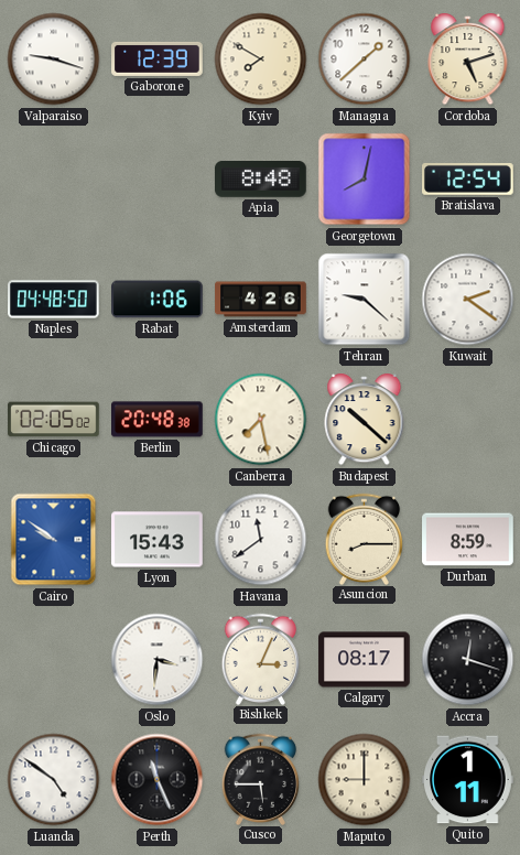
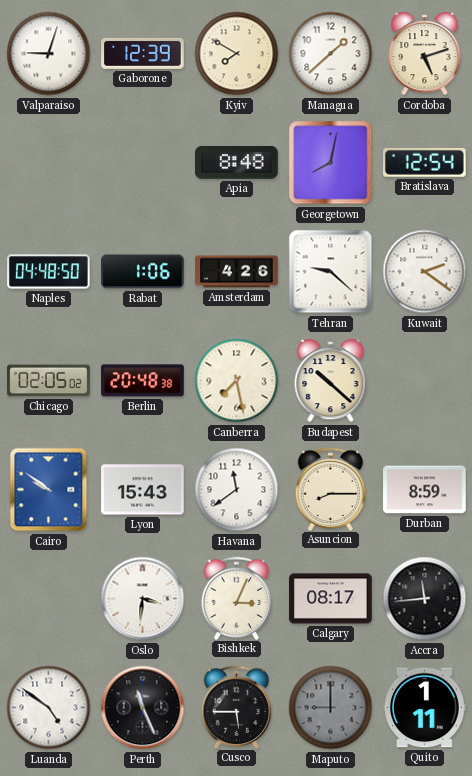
Valparaiso: 9:18 -> 9:03
Accra: 12:18 -> 11:44
Maputo dial: cream -> grey
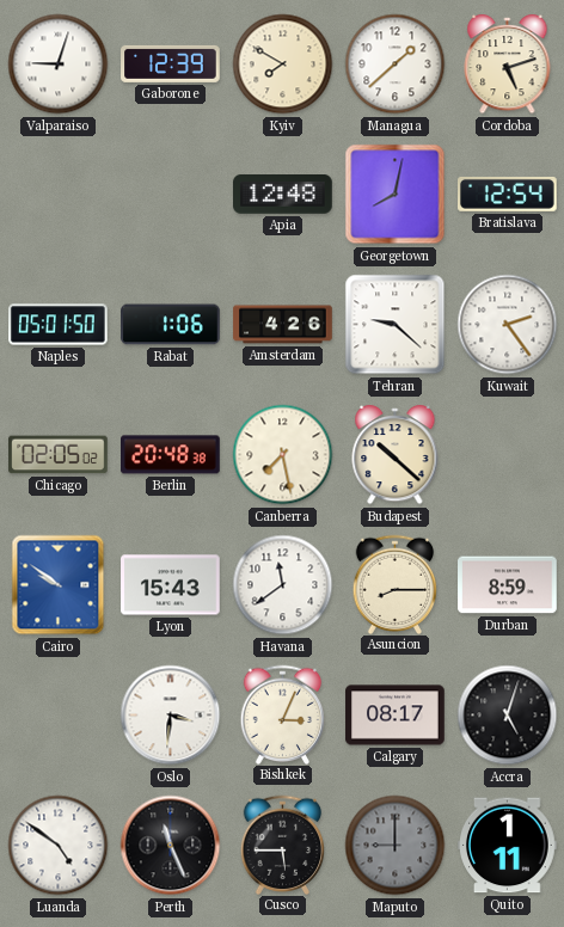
Apia: 8:48 -> 12:48
Naples: 04:48 -> 05:01
Kuwait: 2:21 -> 2:24
Accra: 11:44 -> 5:03
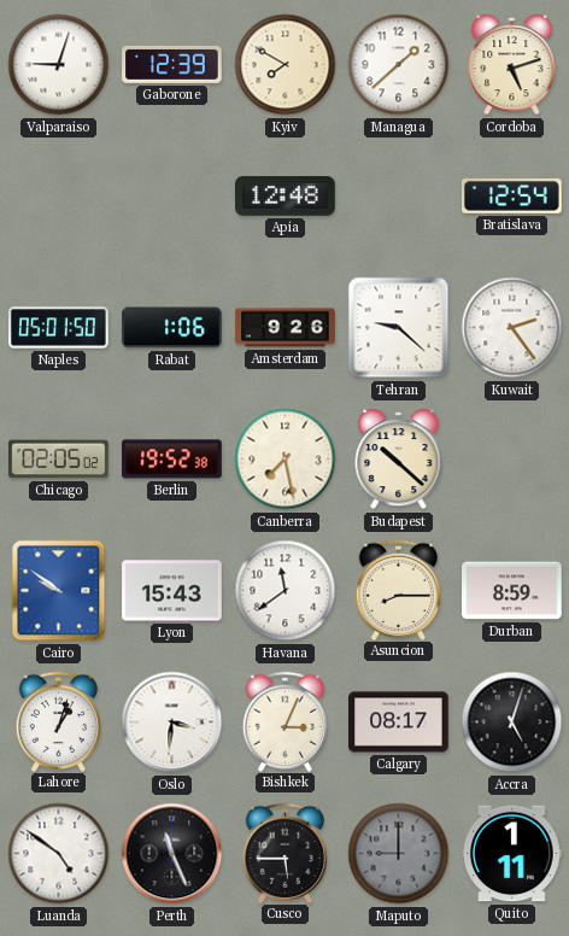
Georgetown: 8:02 -> none
Amsterdam: 4:26 -> 9:26
Berlin: 20:48 -> 19:52
Lahore: none -> 1:03
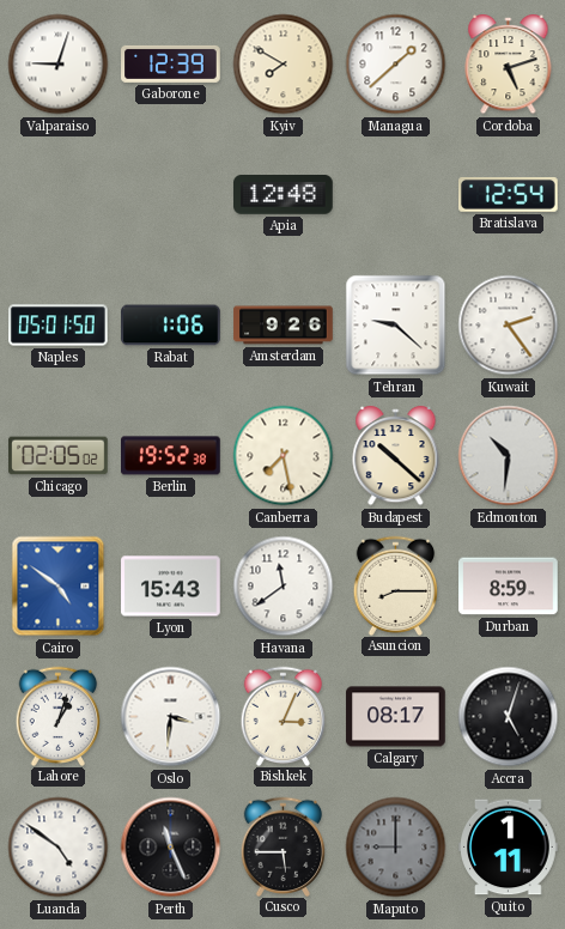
Edmonton: none -> 10:31
Cairo: 9:51 -> 4:51
